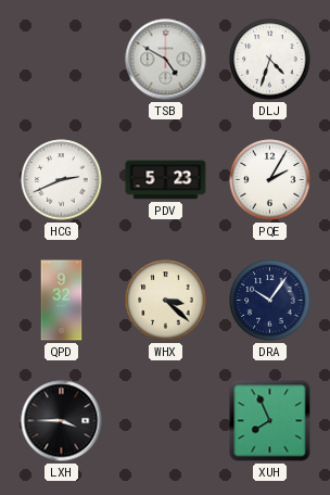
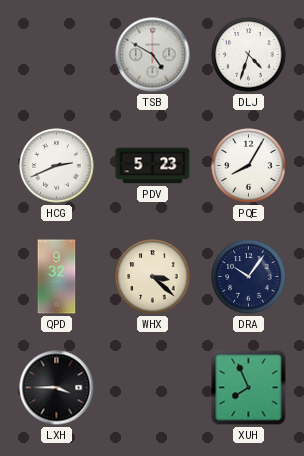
PQE: 2:05 -> 8:05
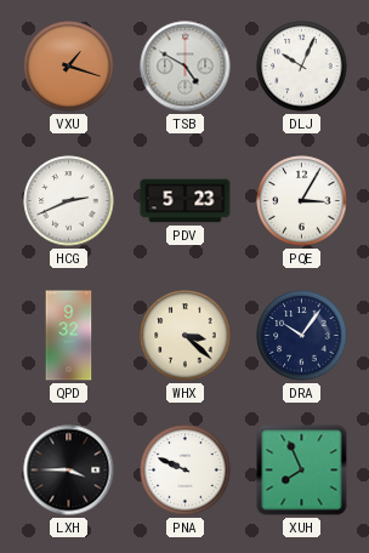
VXU: none -> 1:18
DLJ: 4:33 -> 10:04
PQE: 8:05 -> 3:05
PNA: none -> 9:49
